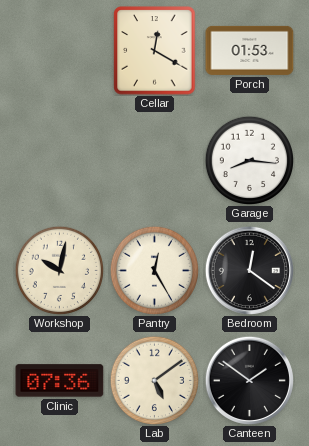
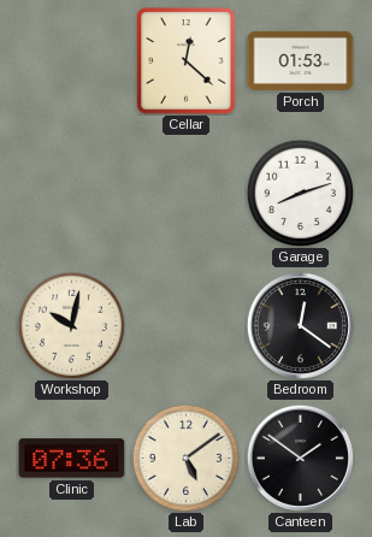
Cellar: 12:20 -> 12:22
Garage: 8:16 -> 8:12
Pantry: 12:25 -> none
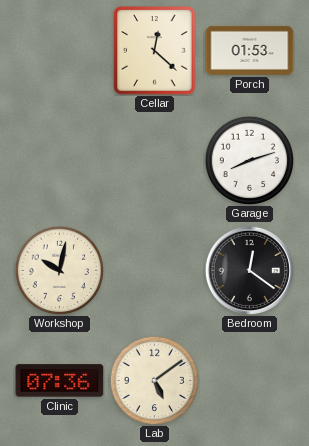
Canteen: 1:51 -> none
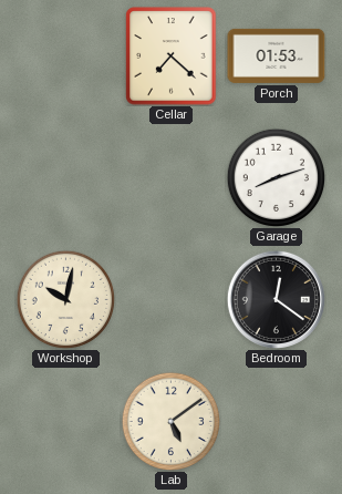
Cellar: 12:22 -> 7:22
Clinic: 07:36 -> none
